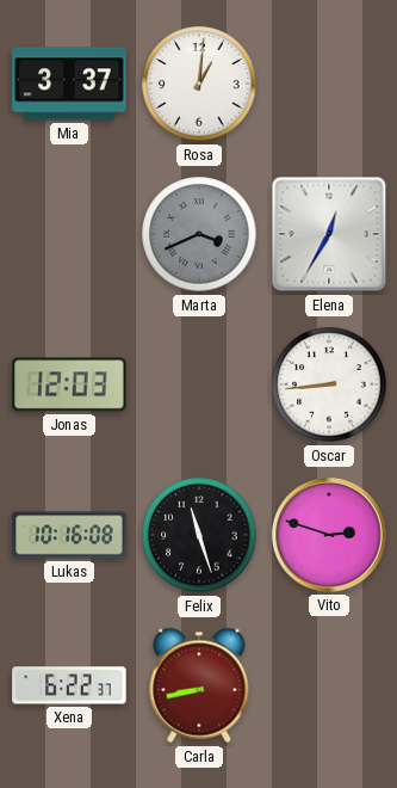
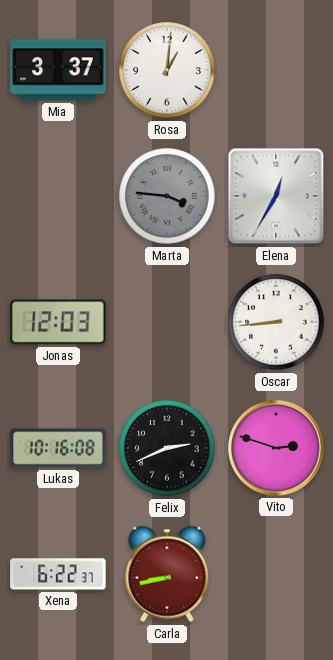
Marta: 3:41 -> 3:46
Felix: 11:27 -> 2:41
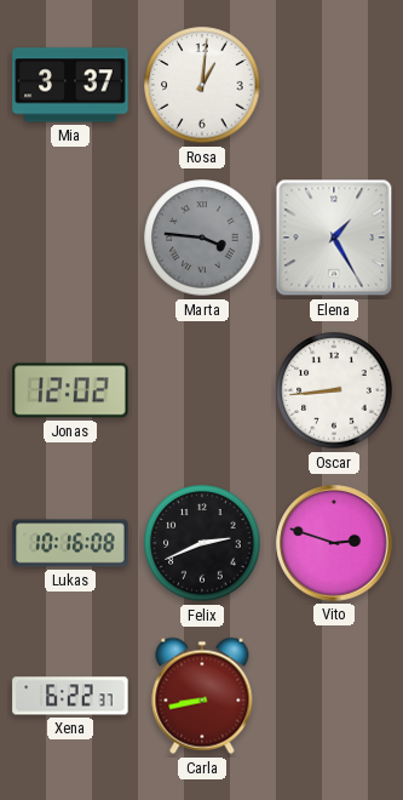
Elena: 12:35 -> 1:25
Jonas: 12:03 -> 12:02
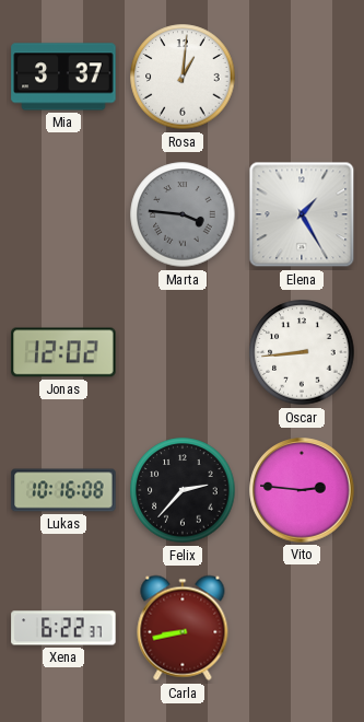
Felix: 2:41 -> 2:37
Vito: 2:48 -> 2:46
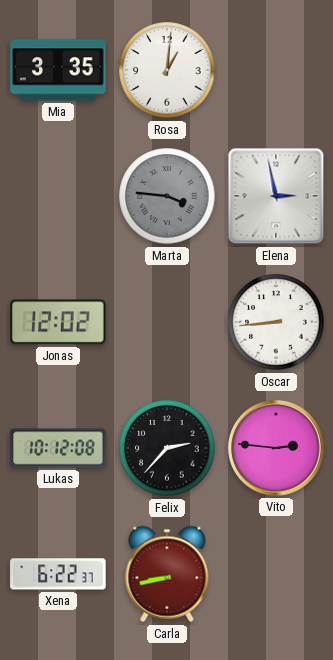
Mia: 3:37 -> 3:35
Elena: 1:25 -> 2:58
Lukas: 10:16 -> 10:12
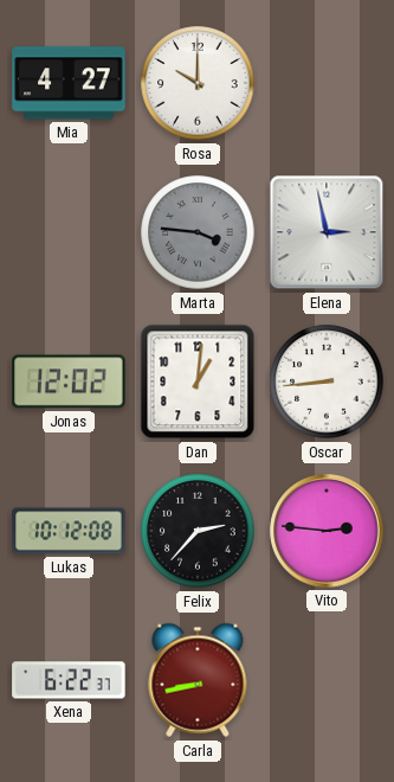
Mia: 3:35 -> 4:27
Rosa: 1:01 -> 10:00
Dan: none -> 1:01
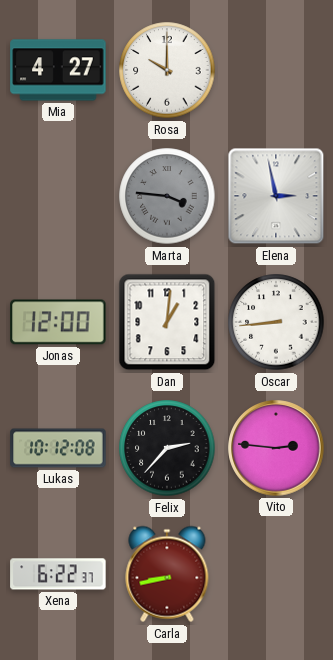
Jonas: 12:02 -> 12:00
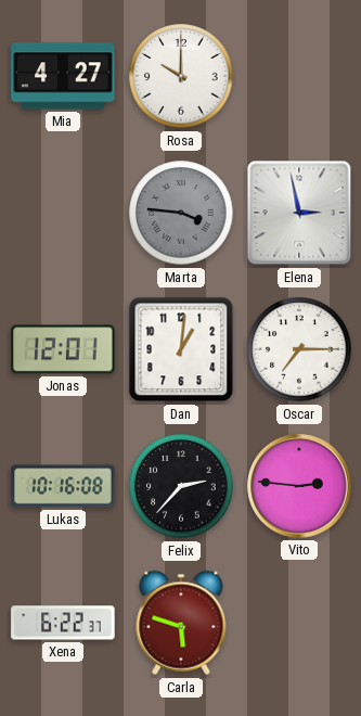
Jonas: 12:00 -> 12:01
Oscar: 8:44 -> 7:15
Lukas: 10:12 -> 10:16
Carla: 8:43 -> 5:48
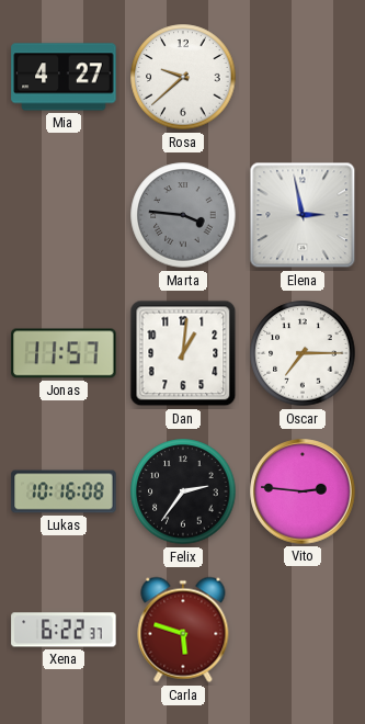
Rosa: 10:00 -> 9:38
Jonas: 12:01 -> 11:57
Felix: 2:37 -> 2:36
